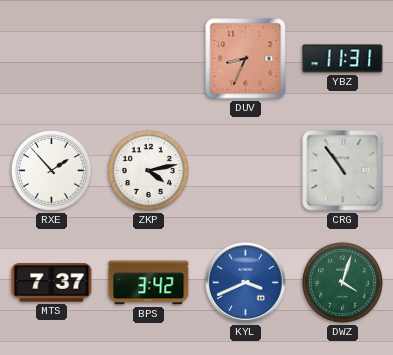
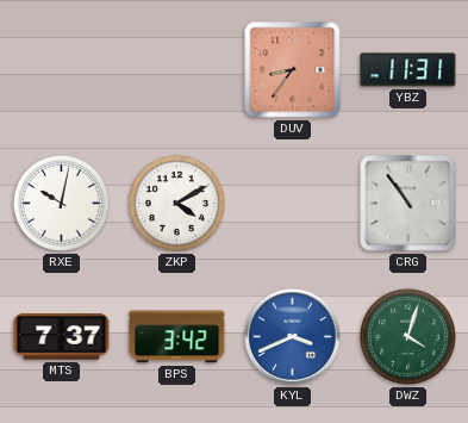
DUV: 8:34 -> 8:36
RXE: 1:53 -> 10:02
ZKP: 4:13 -> 4:10
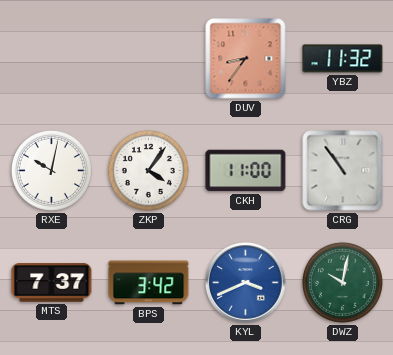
YBZ: 11:31 -> 11:32
ZKP: 4:10 -> 4:06
CKH: none -> 11:00
DWZ: 4:03 -> 10:02
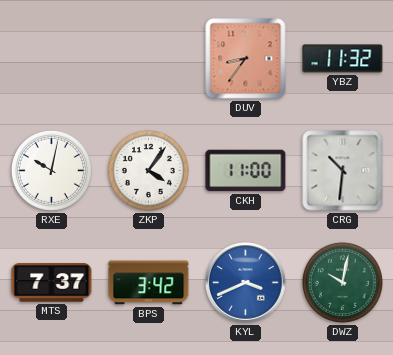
CRG: 10:54 -> 10:31
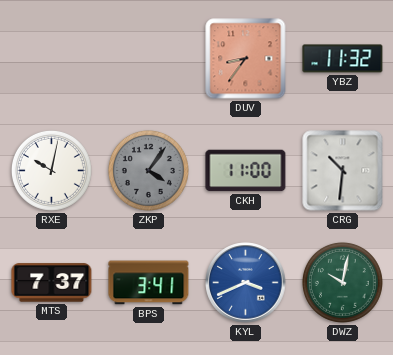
ZKP dial: white -> grey
BPS: 3:42 -> 3:41
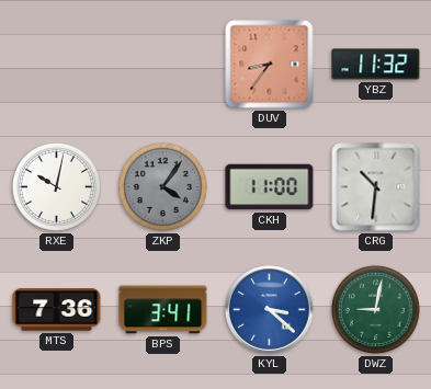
MTS: 7:37 -> 7:36
KYL: 3:41 -> 3:22
DWZ: 10:02 -> 9:02
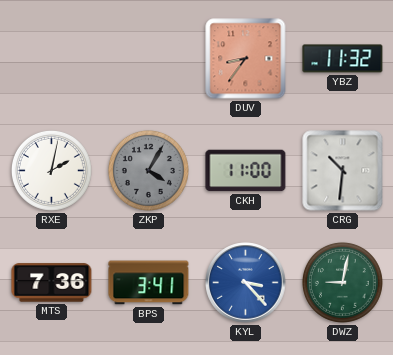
RXE: 10:02 -> 2:02
ZKP: 4:06 -> 4:05
KYL: 3:22 -> 3:23
